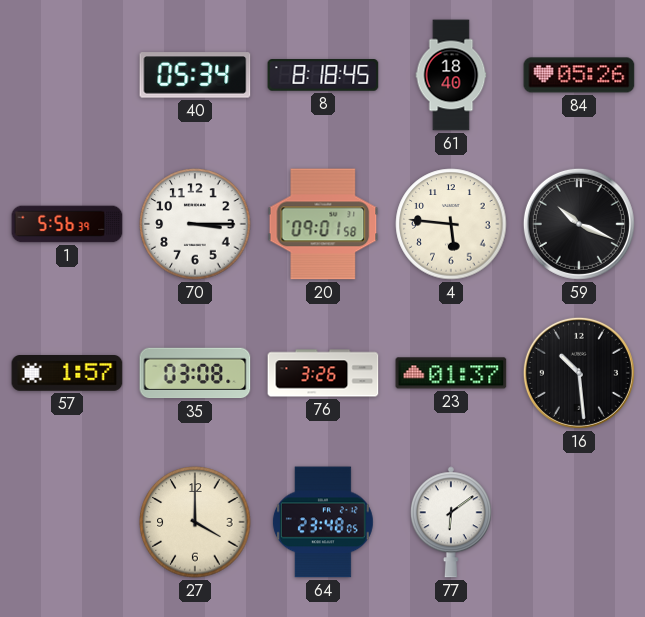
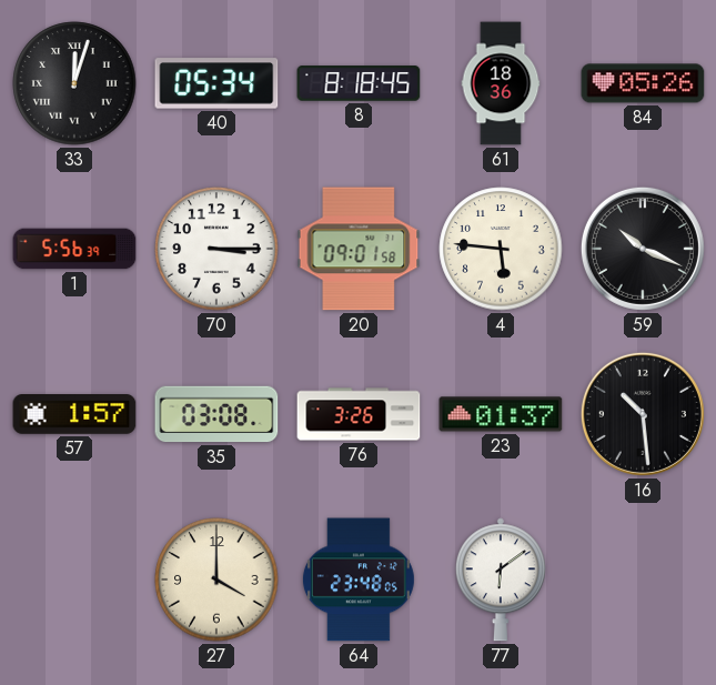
33: none -> 12:03
61: 18:40 -> 18:36
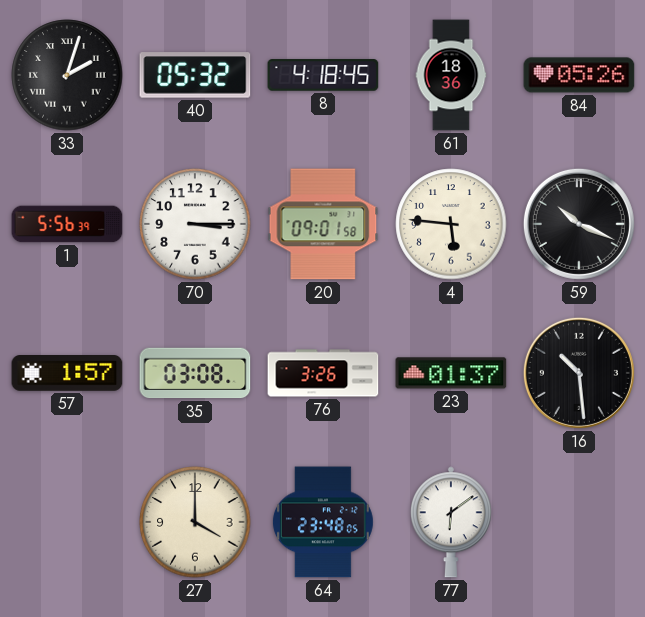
33: 12:03 -> 2:03
40: 05:34 -> 05:32
8: 8:18 -> 4:18
